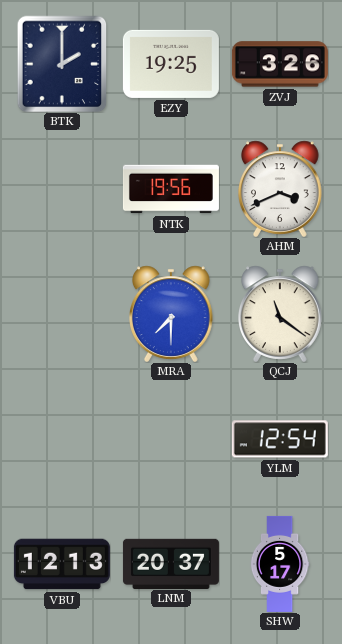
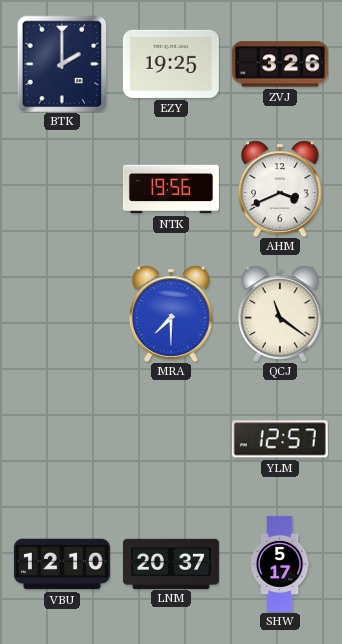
YLM: 12:54 -> 12:57
VBU: 12:13 -> 12:10
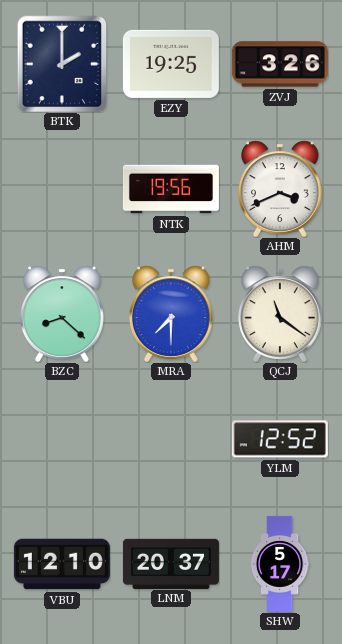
BZC: none -> 8:22
YLM: 12:57 -> 12:52
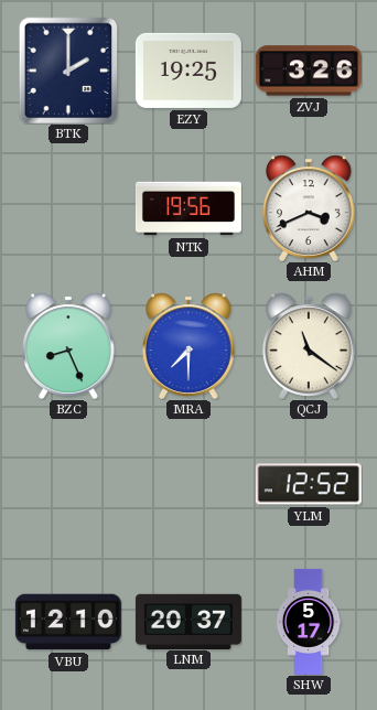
BZC: 8:22 -> 8:26
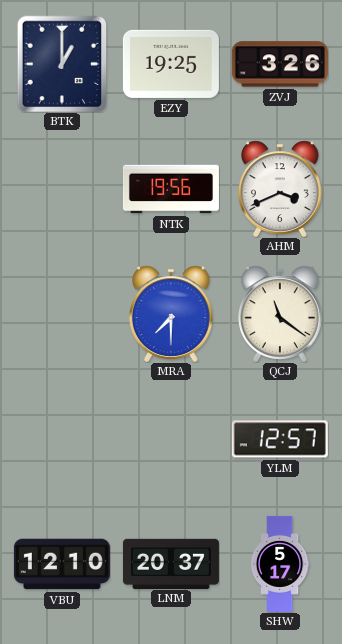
BTK: 2:00 -> 1:00
BZC: 8:26 -> none
YLM: 12:52 -> 12:57
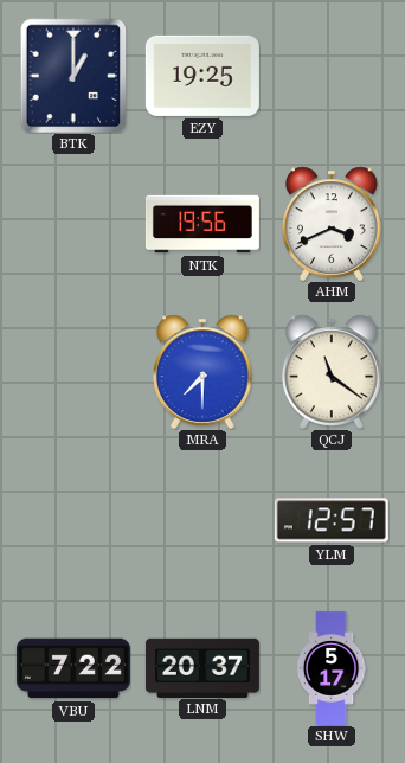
ZVJ: 3:26 -> none
VBU: 12:10 -> 7:22
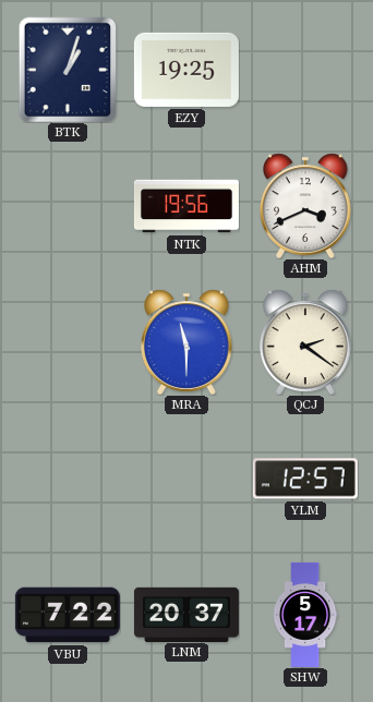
BTK: 1:00 -> 1:03
MRA: 7:30 -> 11:30
QCJ: 11:21 -> 2:21
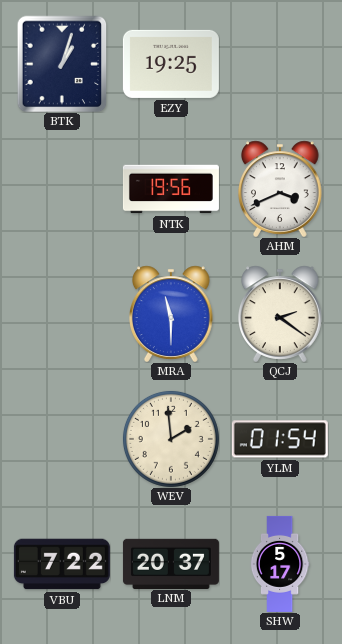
WEV: none -> 1:59
YLM: 12:57 -> 01:54
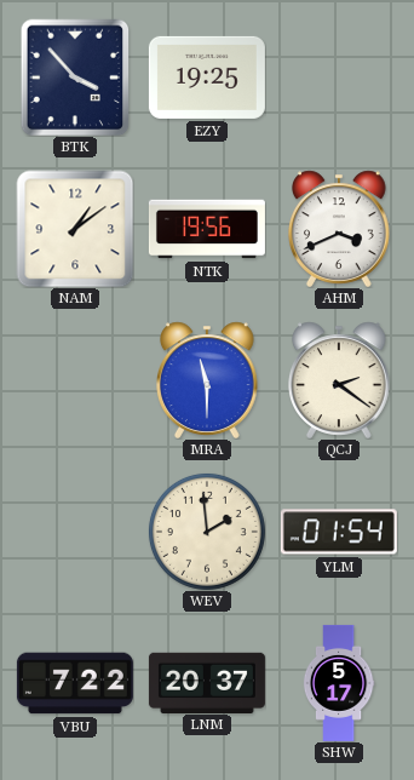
BTK: 1:03 -> 3:53
NAM: none -> 1:09
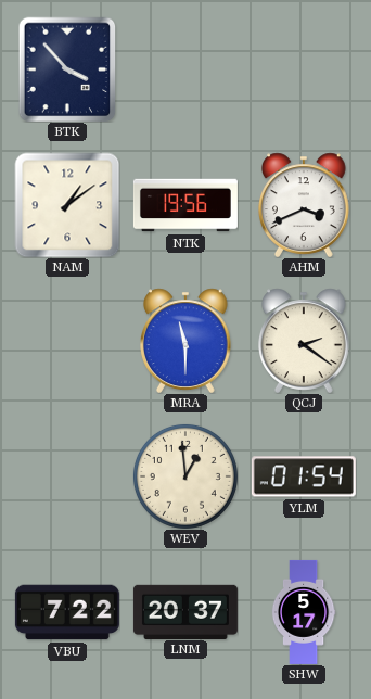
EZY: 19:25 -> none
WEV: 1:59 -> 12:59
